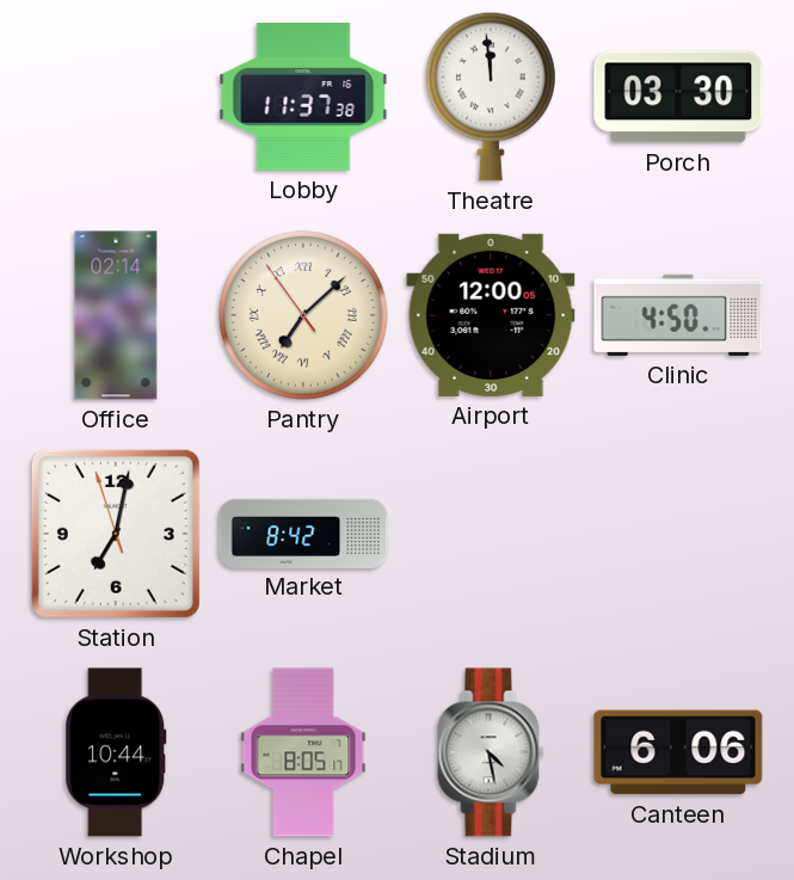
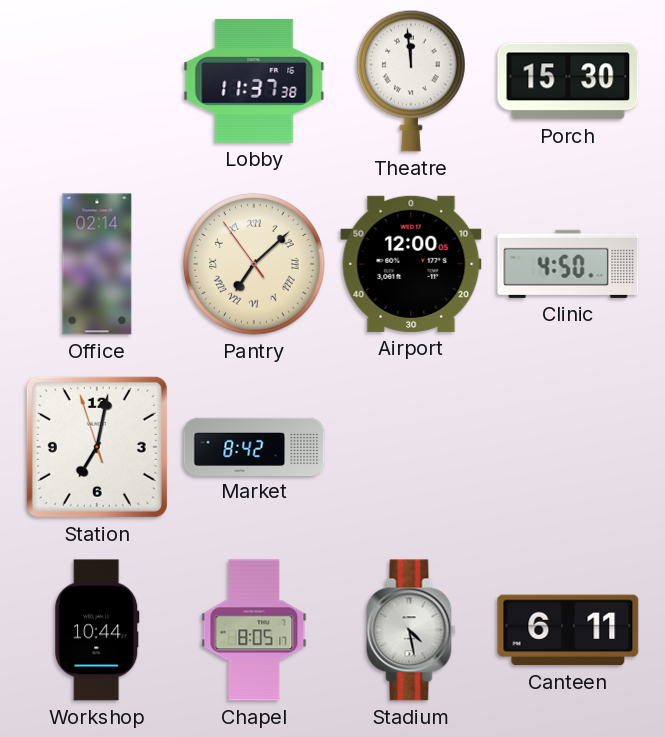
Porch: 03:30 -> 15:30
Canteen: 6:06 -> 6:11
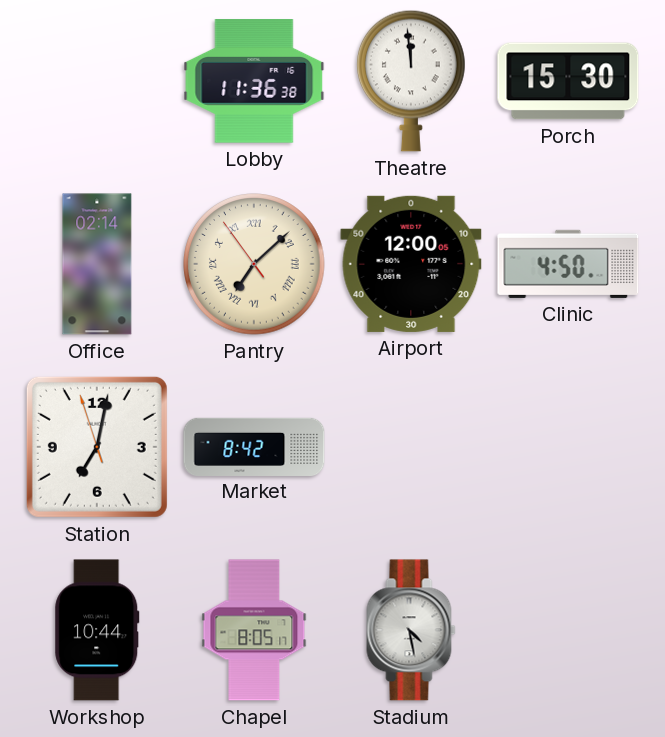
Lobby: 11:37 -> 11:36
Canteen: 6:11 -> none
